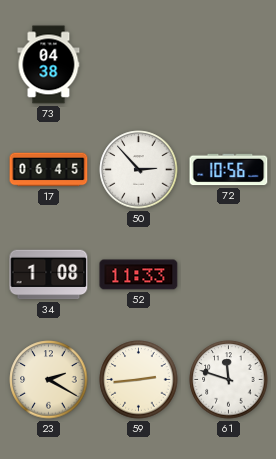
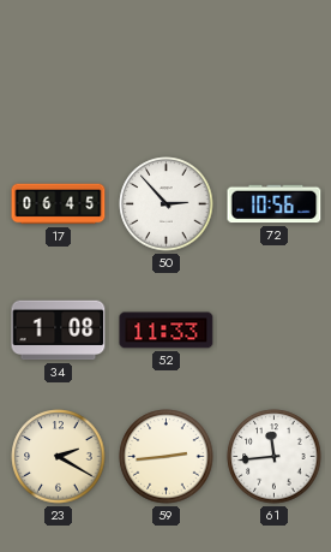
73: 04:38 -> none
61: 11:48 -> 11:44
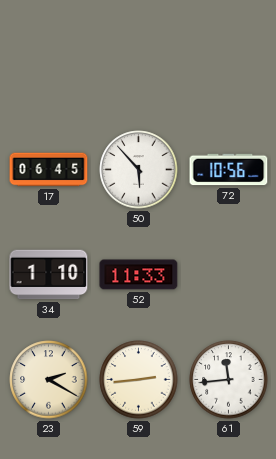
50: 2:53 -> 5:53
34: 1:08 -> 1:10
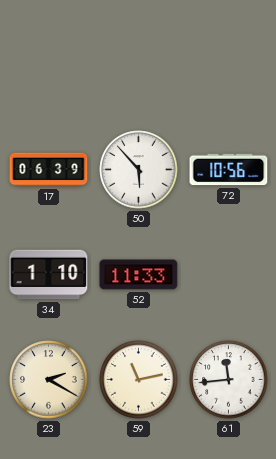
17: 06:45 -> 06:39
59: 2:44 -> 11:13
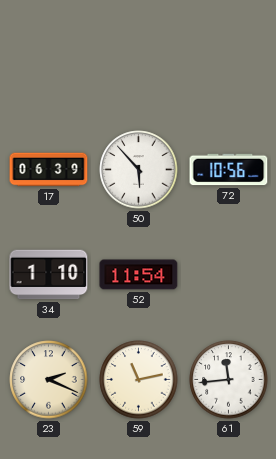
52: 11:33 -> 11:54
23: 2:20 -> 2:19
